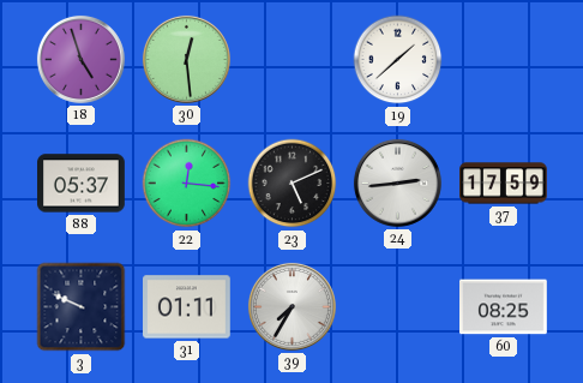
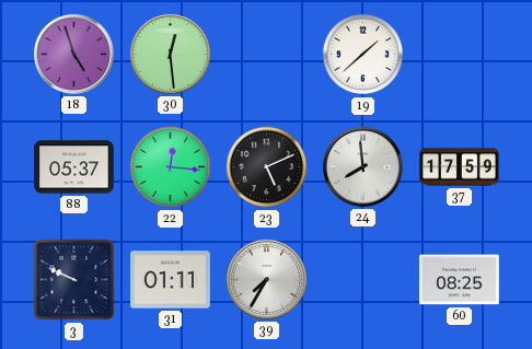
24: 2:44 -> 7:59
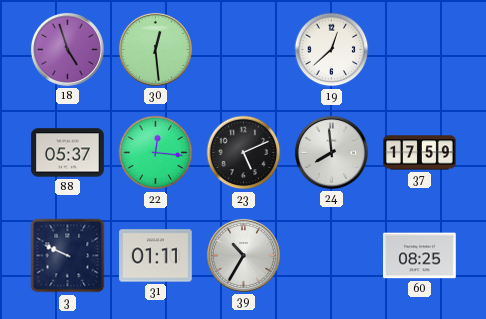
19: 1:38 -> 12:38
39: 7:35 -> 10:35
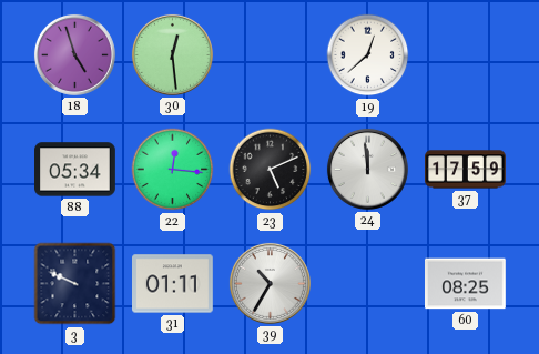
88: 05:37 -> 05:34
24: 7:59 -> 11:59
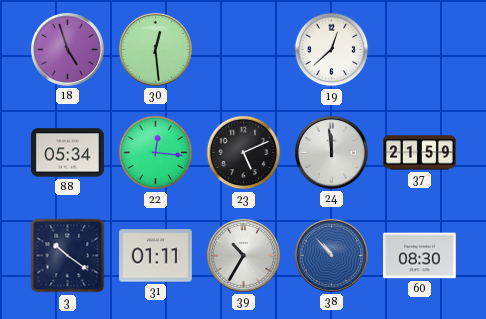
37: 17:59 -> 21:59
3: 9:49 -> 10:21
38: none -> 10:53
60: 08:25 -> 08:30
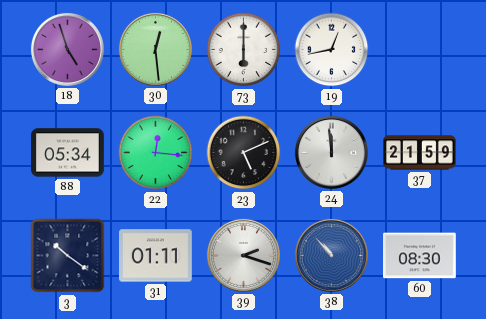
73: none -> 6:00
19: 12:38 -> 12:43
39: 10:35 -> 2:18
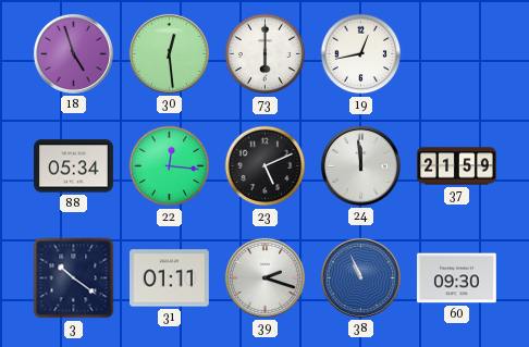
38: 10:53 -> 10:56
60: 08:30 -> 09:30
